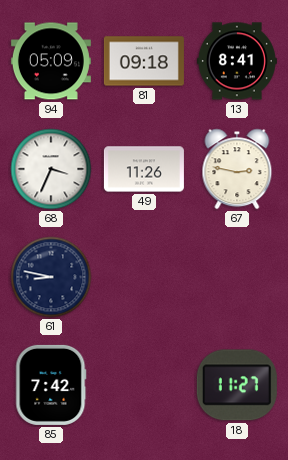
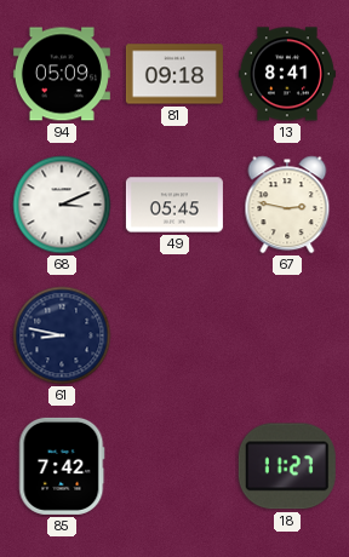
68: 3:34 -> 3:11
49: 11:26 -> 05:45
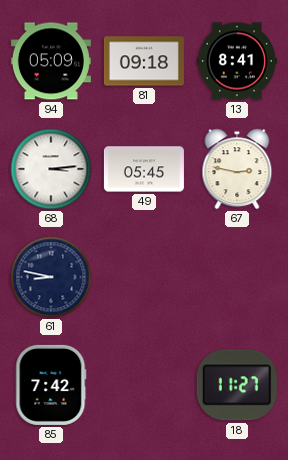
68: 3:11 -> 3:14
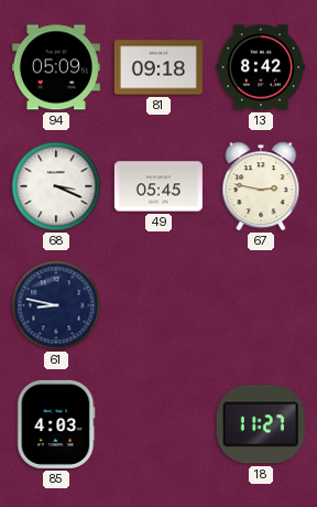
13: 8:41 -> 8:42
68: 3:14 -> 3:19
85: 7:42 -> 4:03
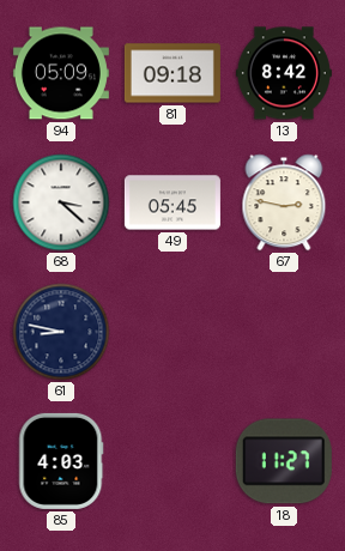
68: 3:19 -> 3:22
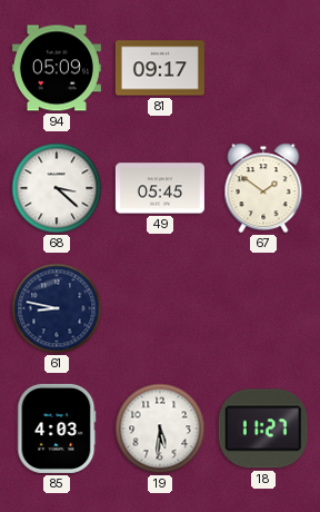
81: 09:18 -> 09:17
13: 8:42 -> none
67: 2:47 -> 1:51
19: none -> 5:31
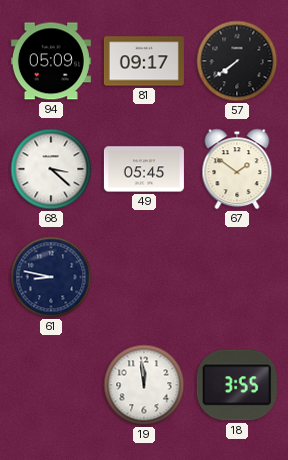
57: none -> 7:39
85: 4:03 -> none
19: 5:31 -> 11:59
18: 11:27 -> 3:55
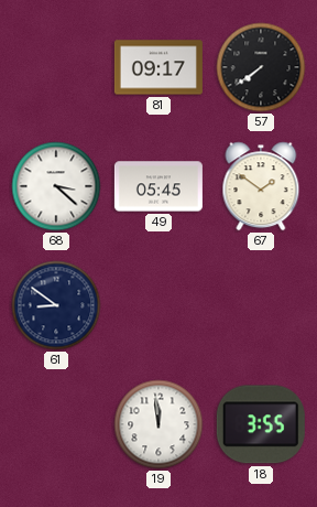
94: 05:09 -> none
61: 8:47 -> 8:51
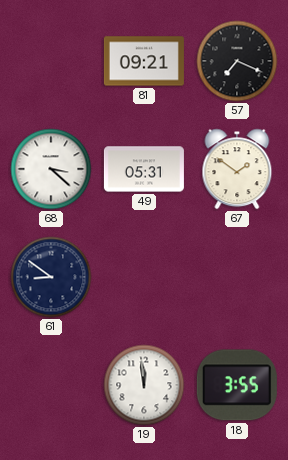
81: 09:17 -> 09:21
57: 7:39 -> 7:19
49: 05:45 -> 05:31
